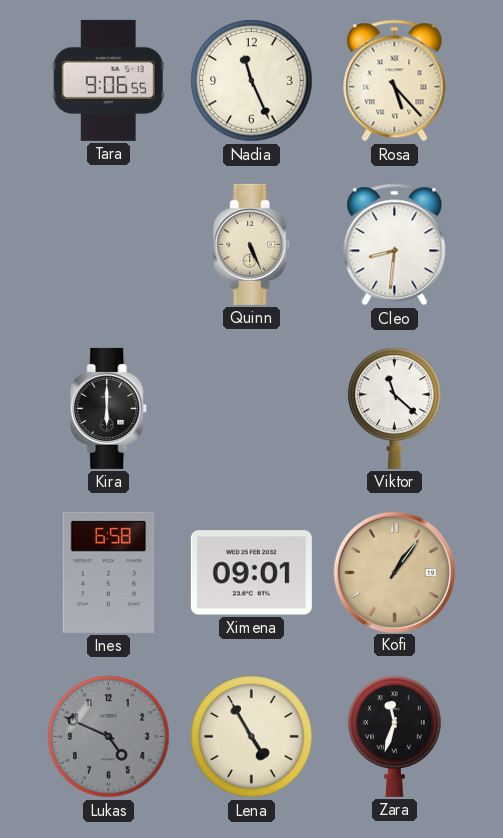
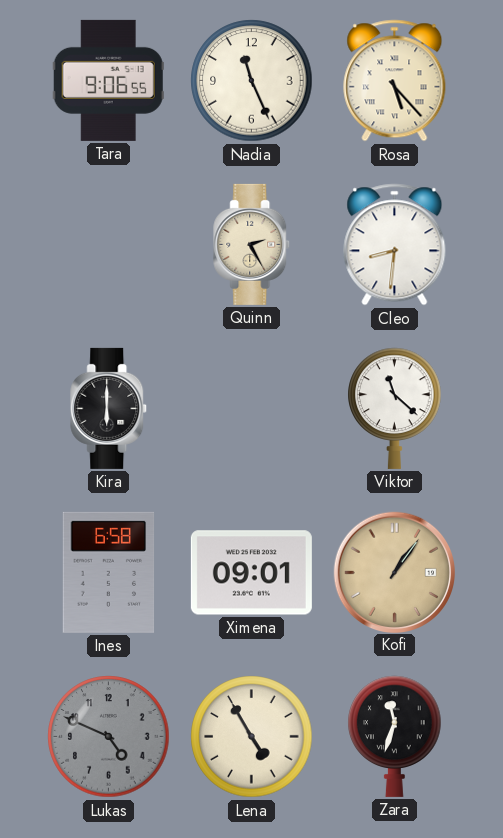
Quinn: 5:26 -> 2:25
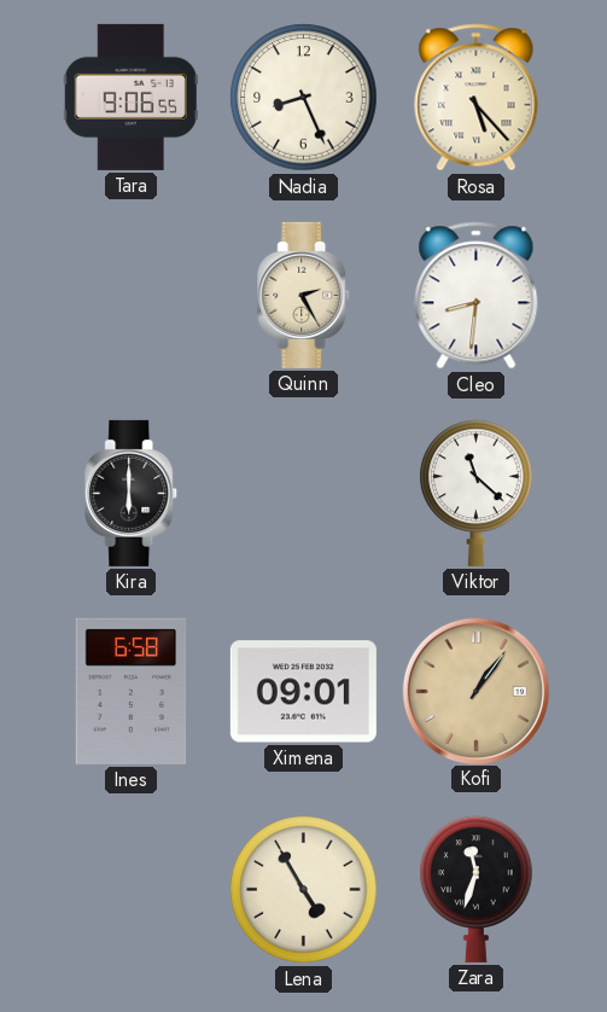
Nadia: 11:26 -> 8:26
Lukas: 4:49 -> none
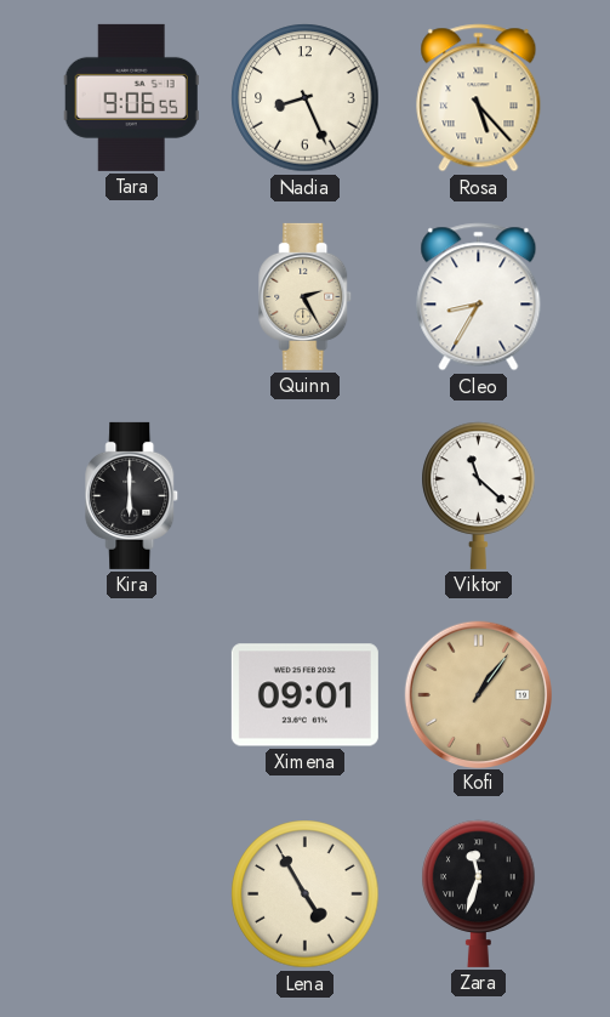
Cleo: 8:31 -> 8:35
Ines: 6:58 -> none
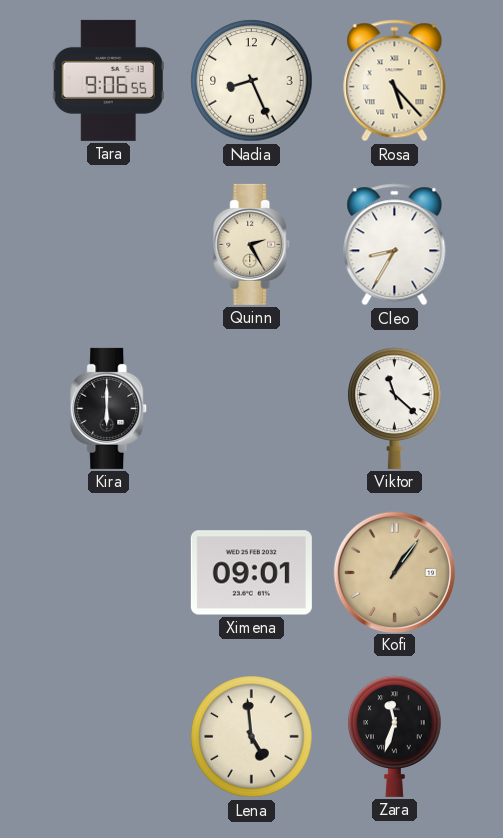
Lena: 4:55 -> 4:59
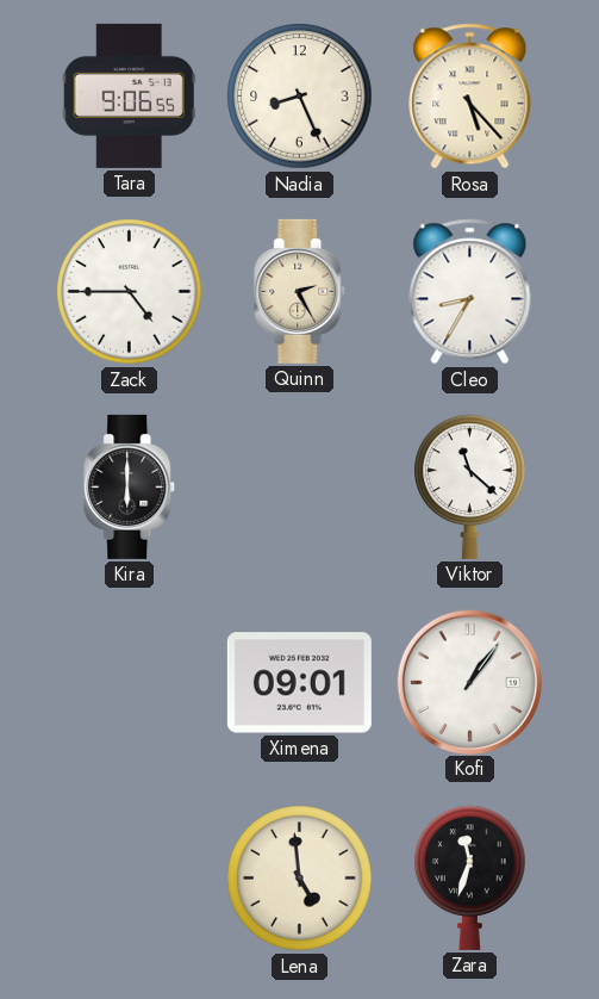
Zack: none -> 4:45
Kofi dial: champagne -> white
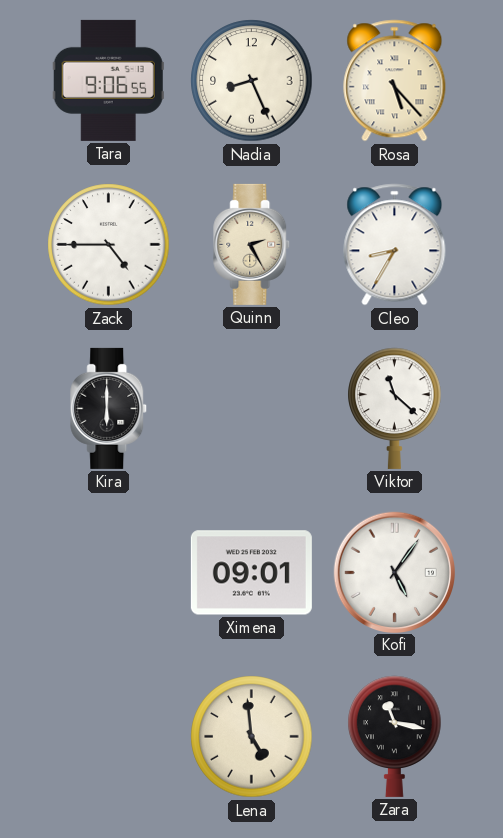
Kofi: 1:06 -> 5:06
Zara: 11:33 -> 11:17
